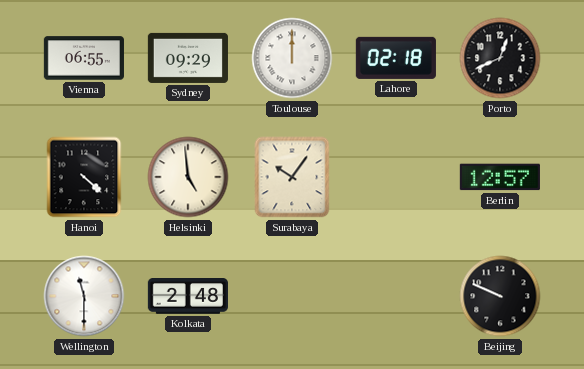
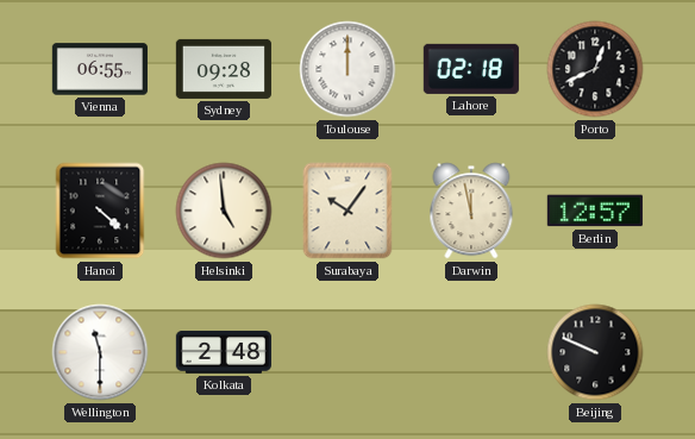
Sydney: 09:29 -> 09:28
Darwin: none -> 11:58
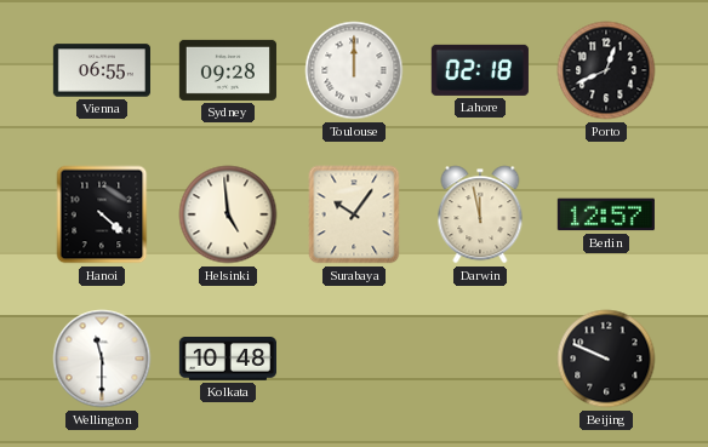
Kolkata: 2:48 -> 10:48
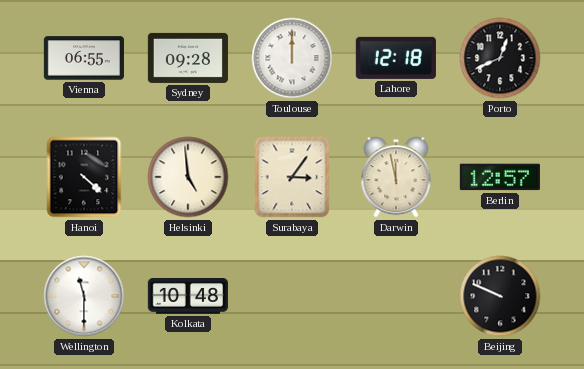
Lahore: 02:18 -> 12:18
Surabaya: 10:06 -> 3:06
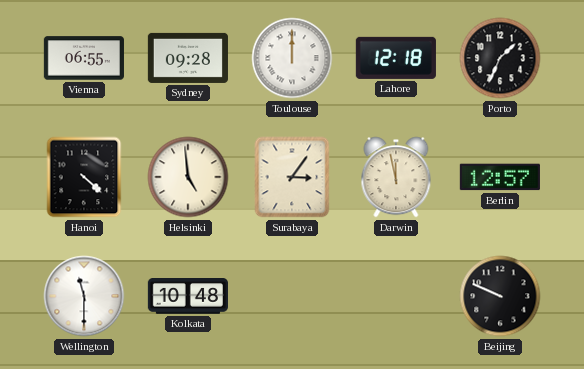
Porto: 12:41 -> 1:34
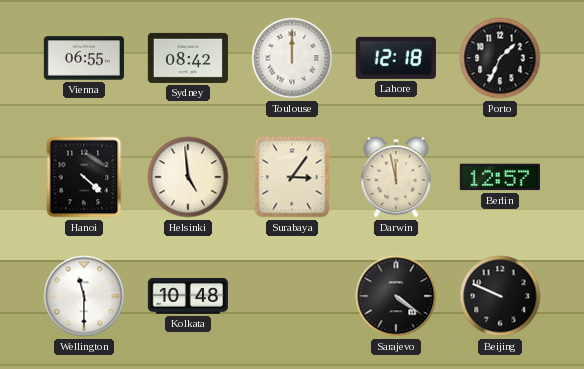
Sydney: 09:28 -> 08:42
Sarajevo: none -> 4:21
